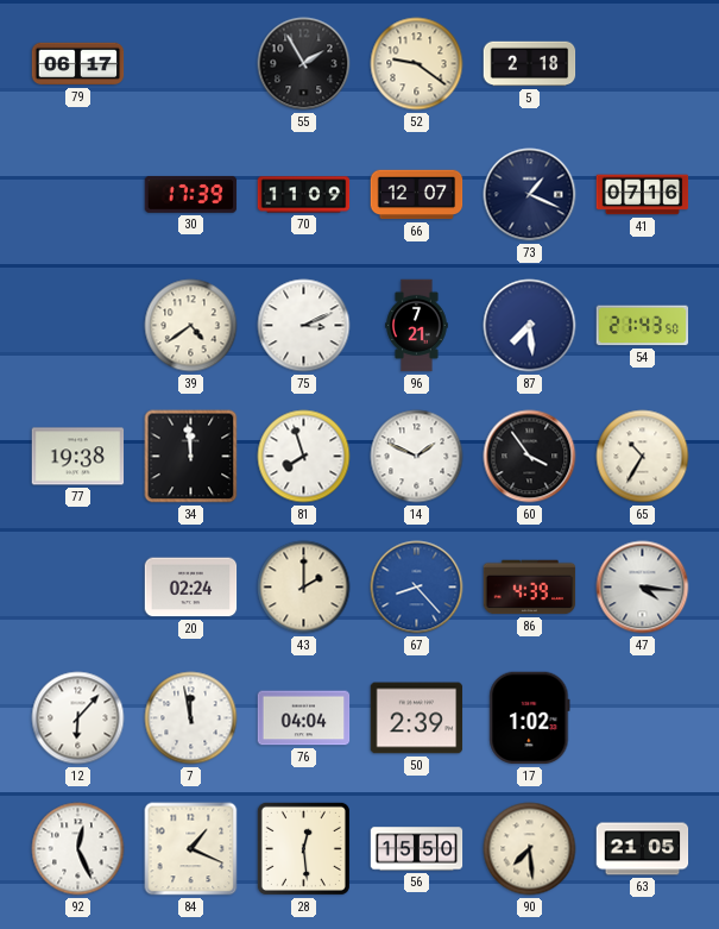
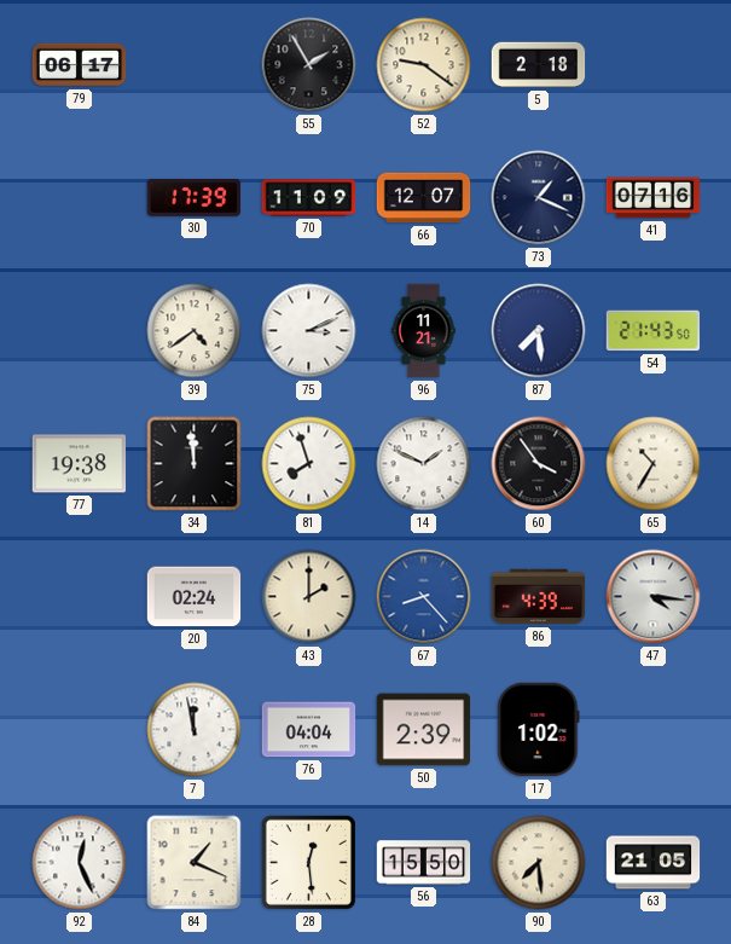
96: 7:21 -> 11:21
12: 6:07 -> none
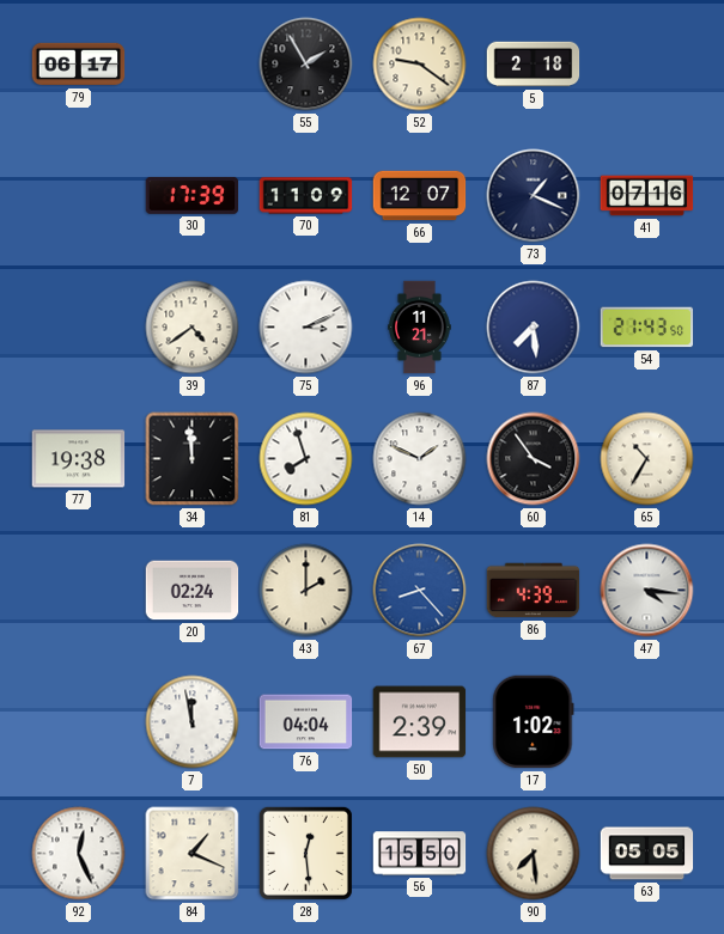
63: 21:05 -> 05:05
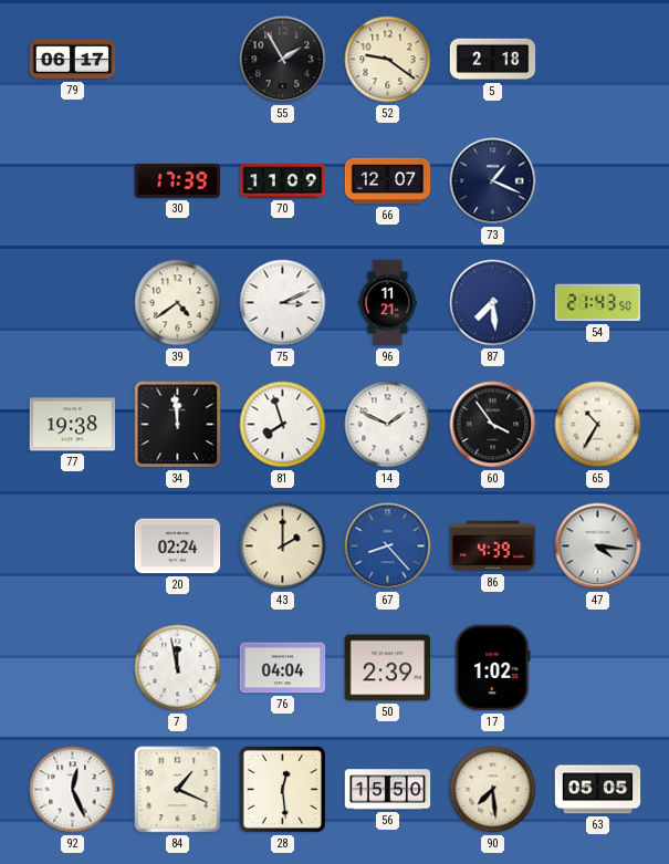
41: 07:16 -> none
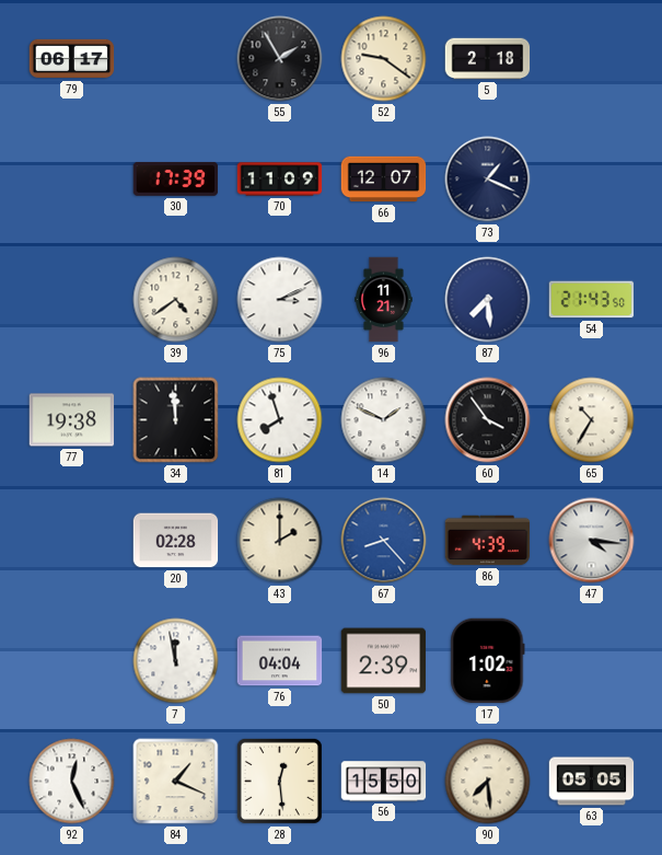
20: 02:24 -> 02:28
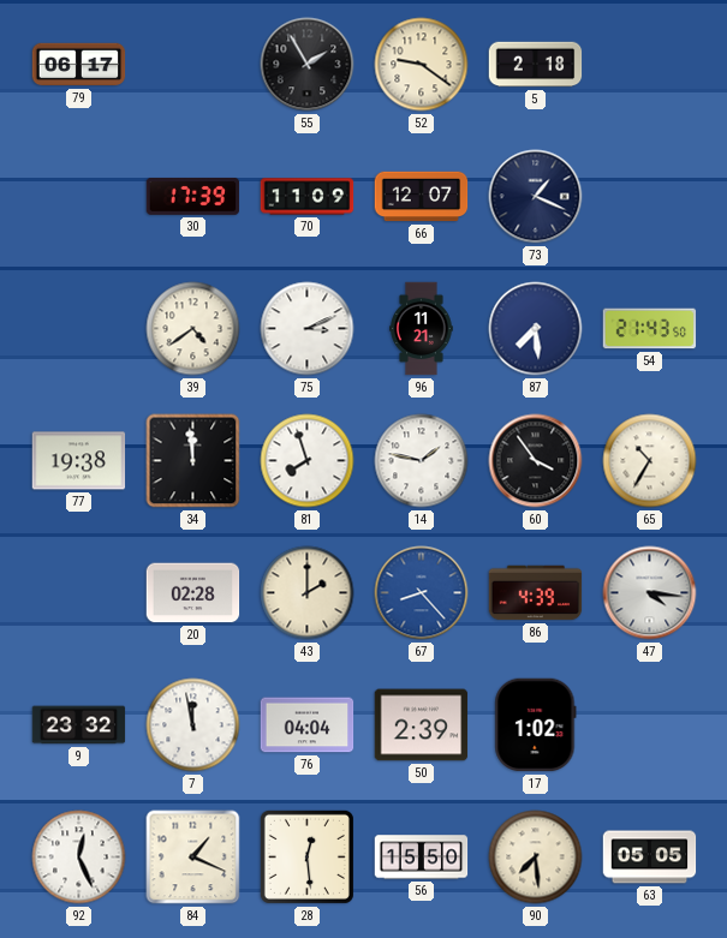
14: 1:49 -> 1:47
9: none -> 23:32
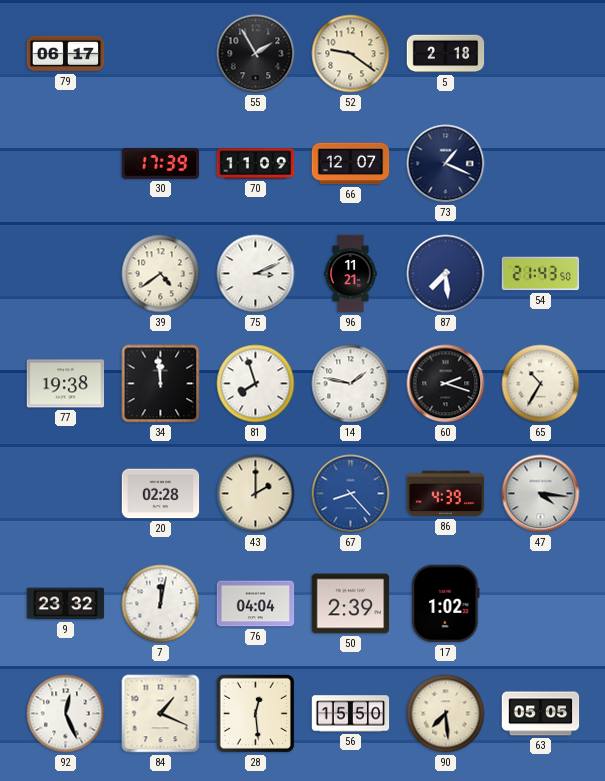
60: 3:54 -> 2:18
7: 11:58 -> 12:02
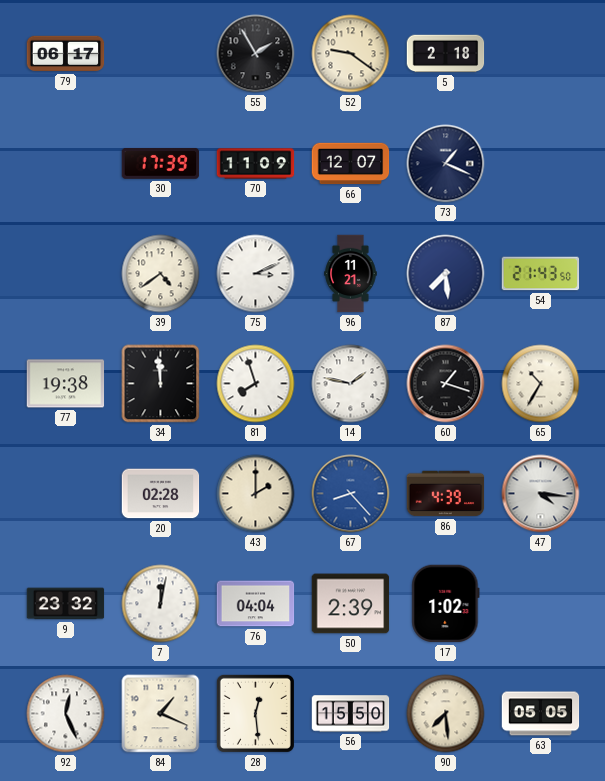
60: 2:18 -> 1:18
